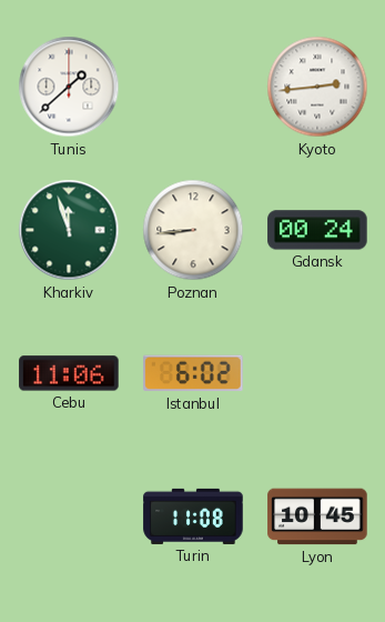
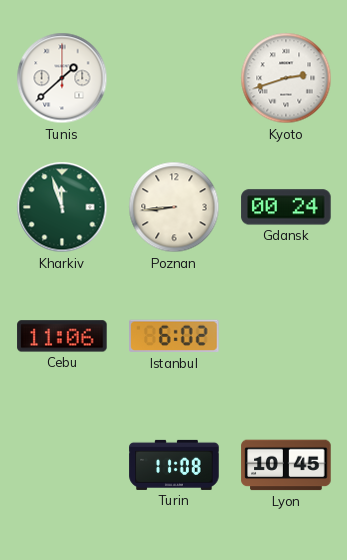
Kyoto: 2:44 -> 2:42
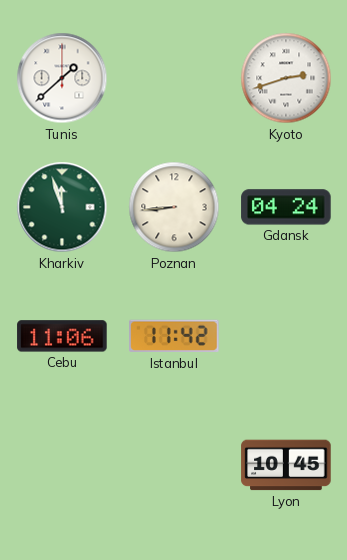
Gdansk: 00:24 -> 04:24
Istanbul: 6:02 -> 11:42
Turin: 11:08 -> none
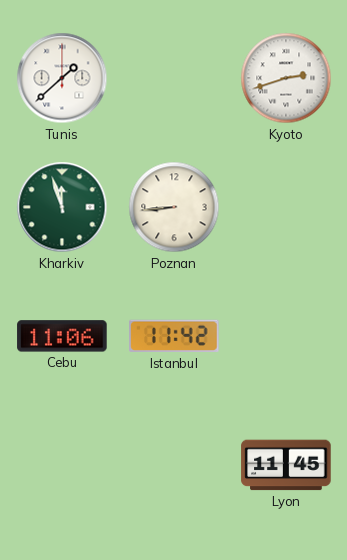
Gdansk: 04:24 -> none
Lyon: 10:45 -> 11:45
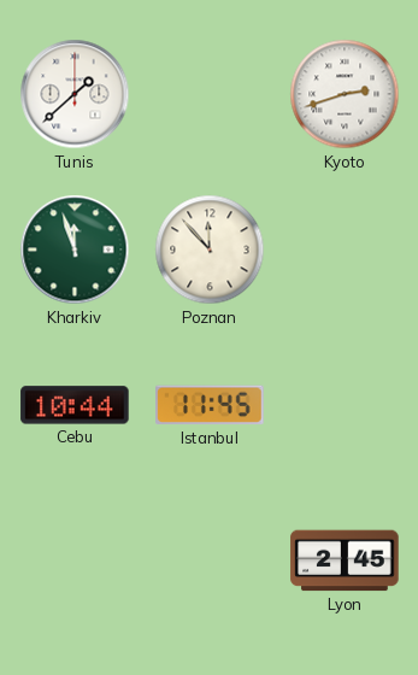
Poznan: 8:44 -> 11:53
Cebu: 11:06 -> 10:44
Istanbul: 11:42 -> 11:45
Lyon: 11:45 -> 2:45
